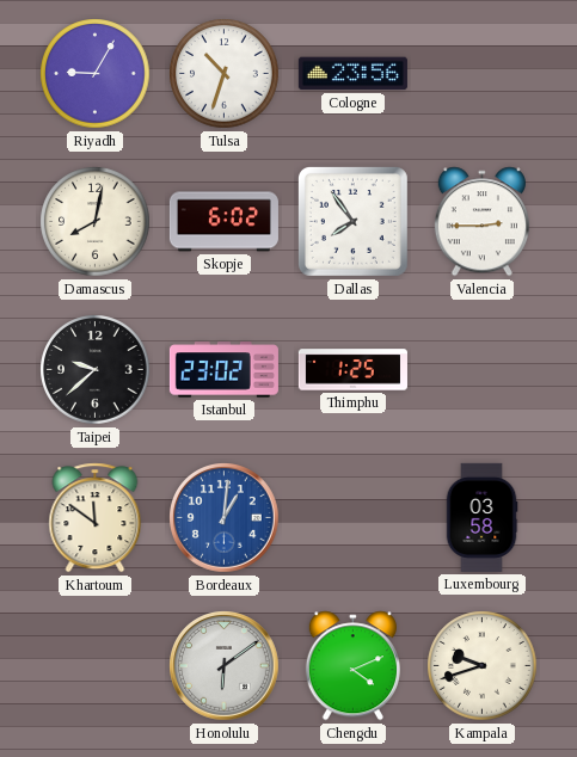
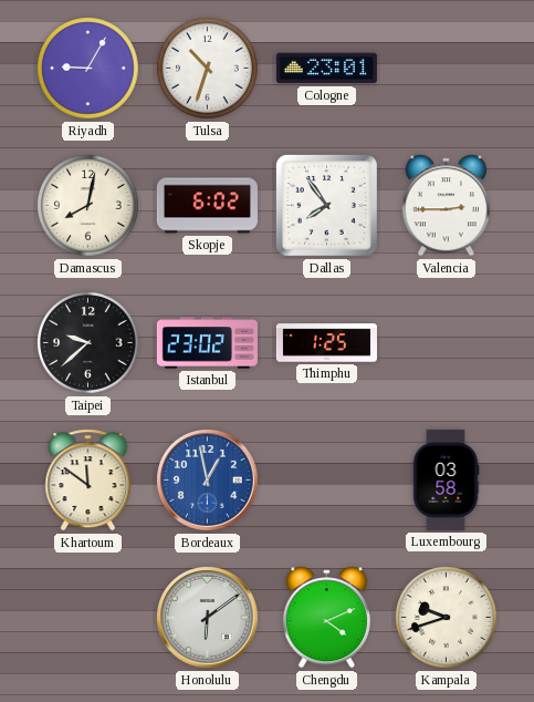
Cologne: 23:56 -> 23:01
Bordeaux: 1:01 -> 12:58
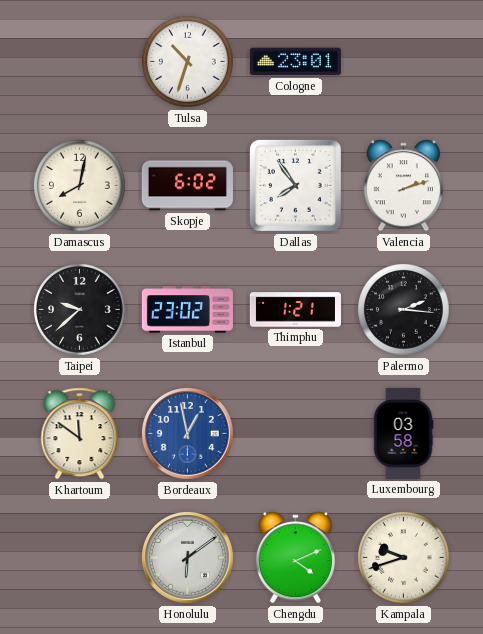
Riyadh: 9:05 -> none
Valencia: 2:45 -> 2:12
Thimphu: 1:25 -> 1:21
Palermo: none -> 2:16
